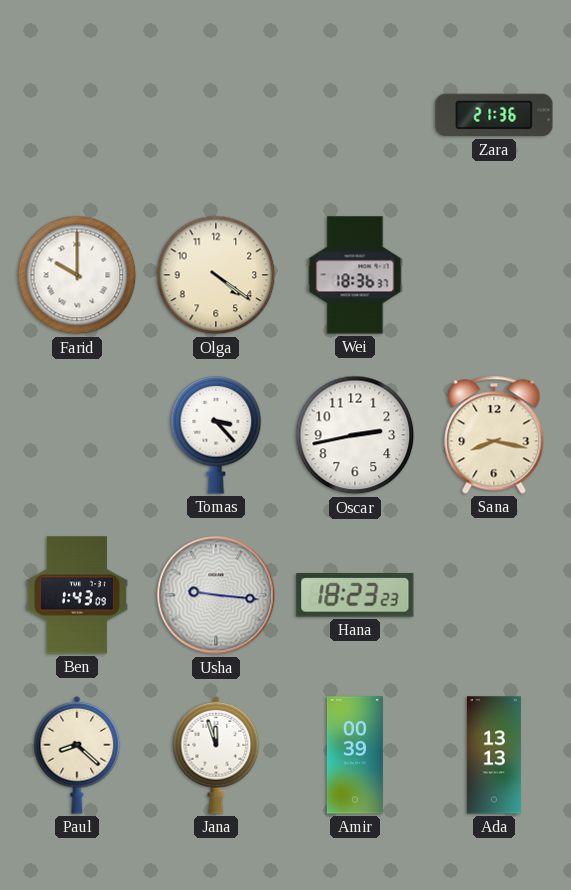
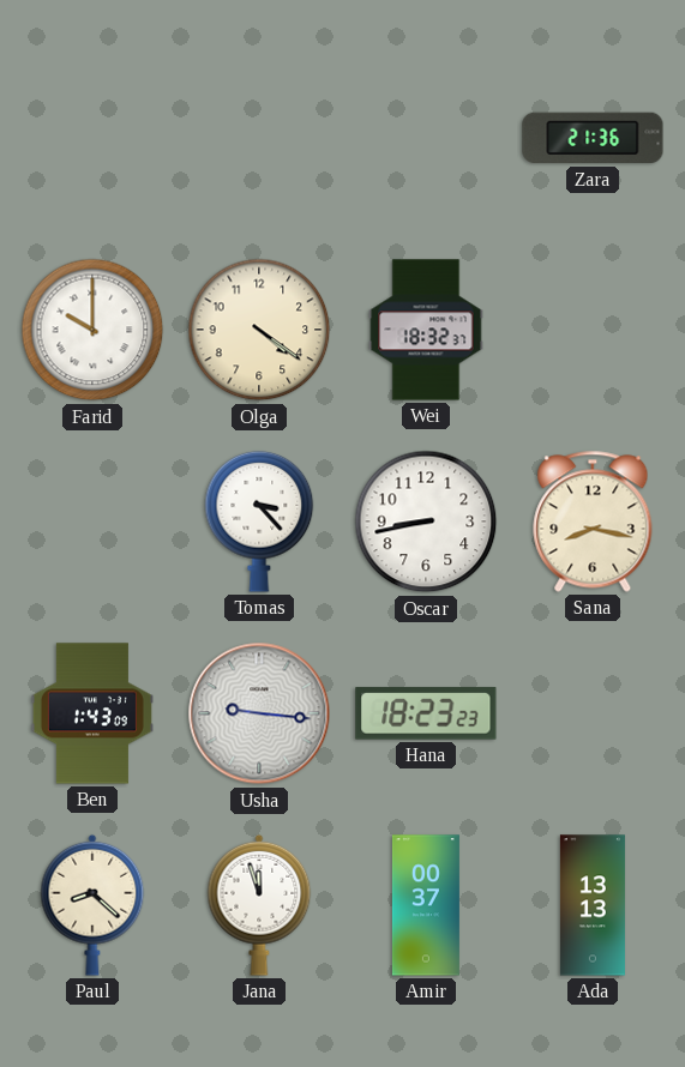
Wei: 18:36 -> 18:32
Oscar: 2:43 -> 8:43
Amir: 00:39 -> 00:37
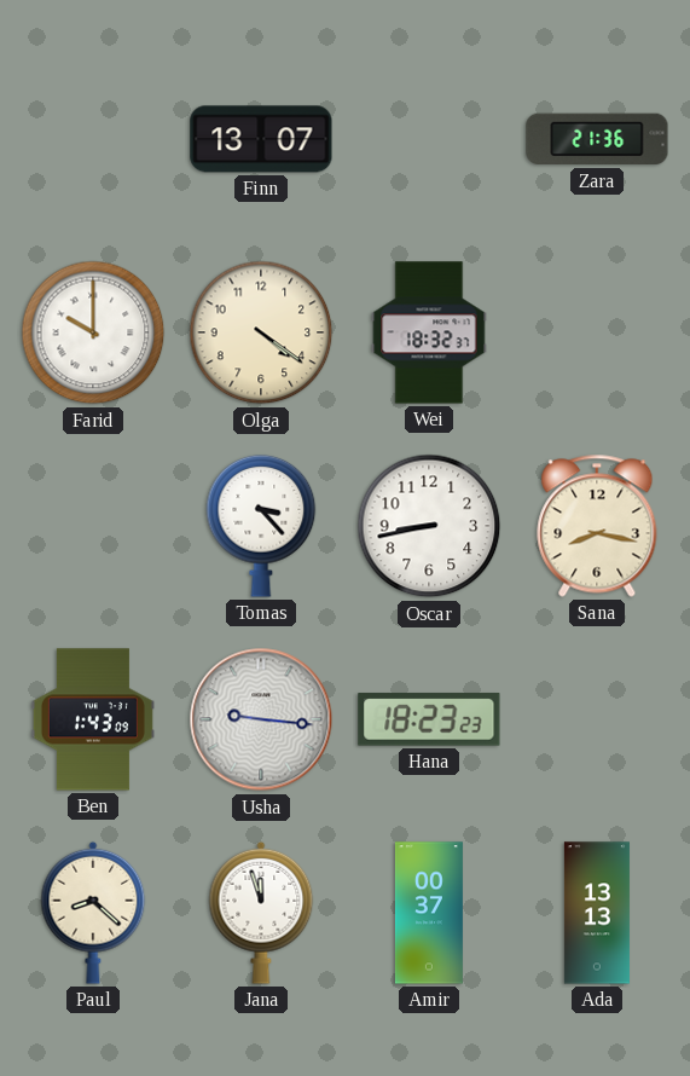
Finn: none -> 13:07
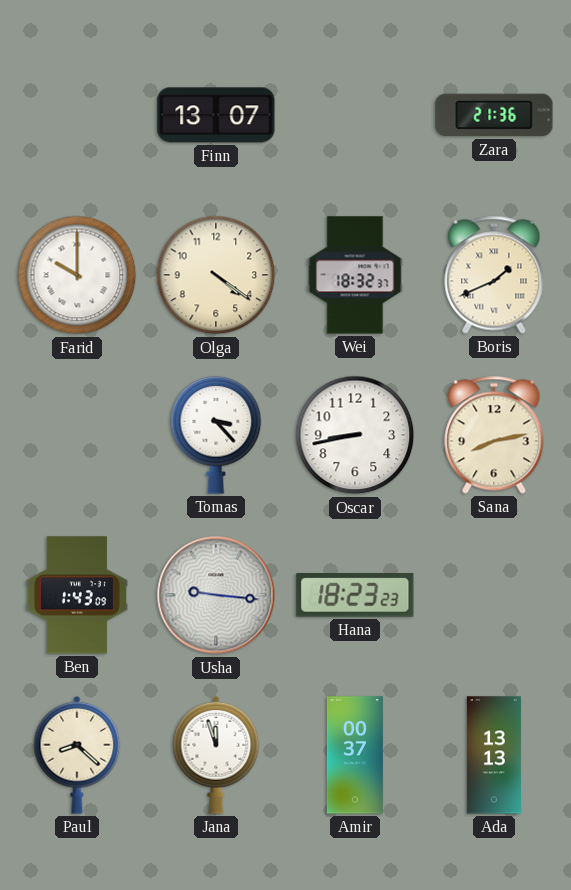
Boris: none -> 1:41
Sana: 8:17 -> 8:13
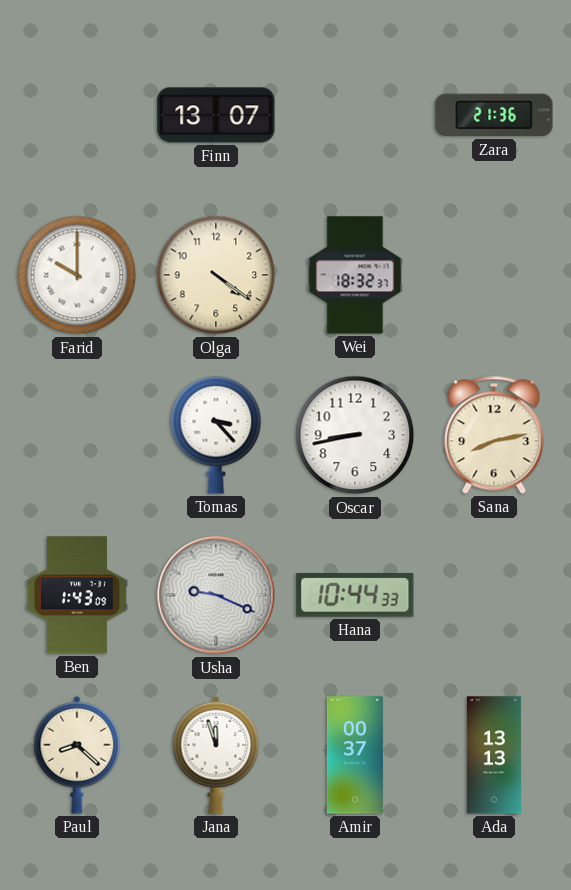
Boris: 1:41 -> none
Usha: 9:16 -> 9:19
Hana: 18:23 -> 10:44
